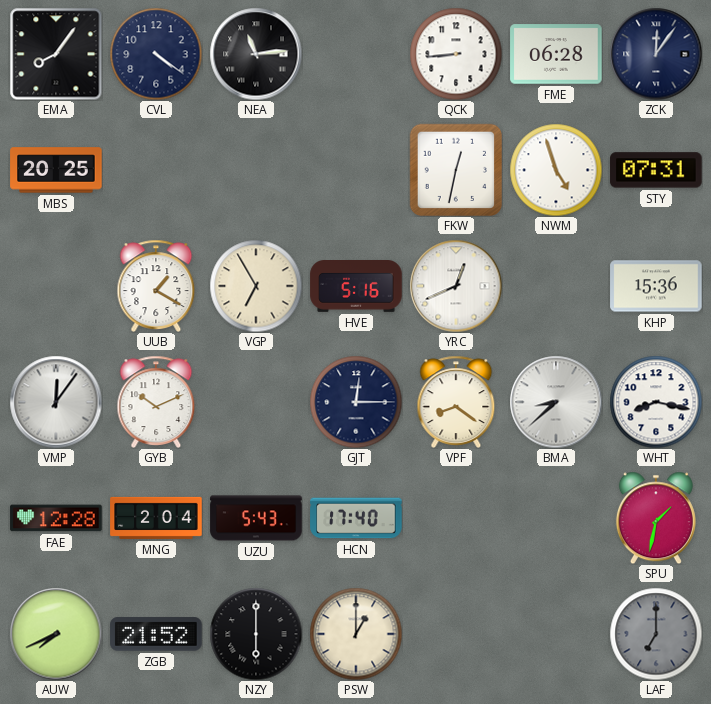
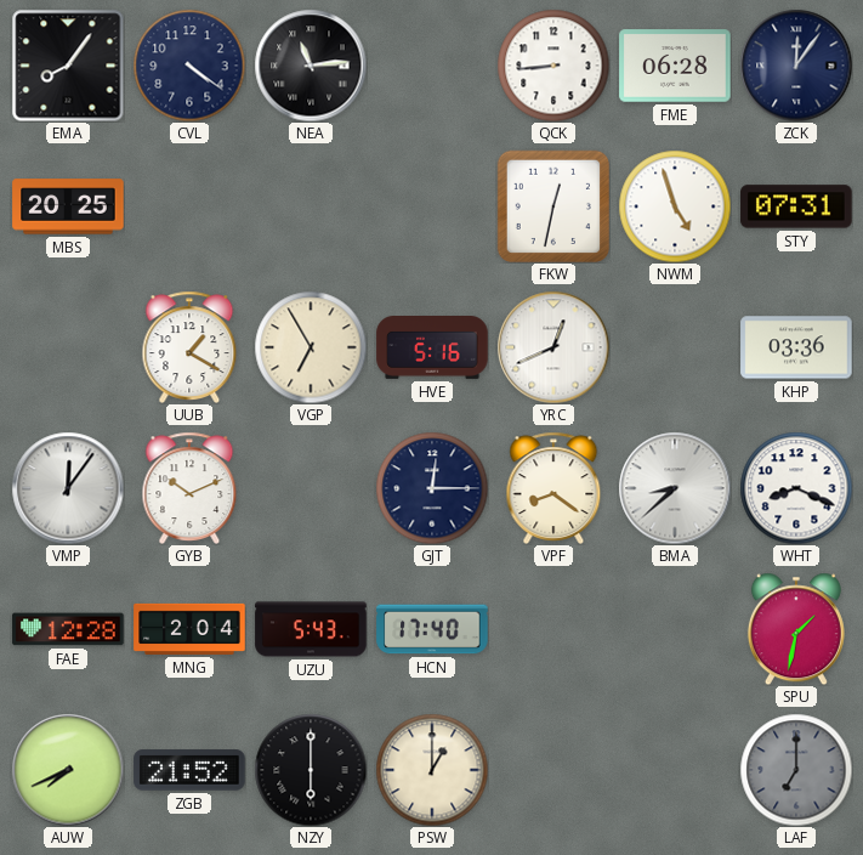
KHP: 15:36 -> 03:36
WHT: 8:17 -> 8:19
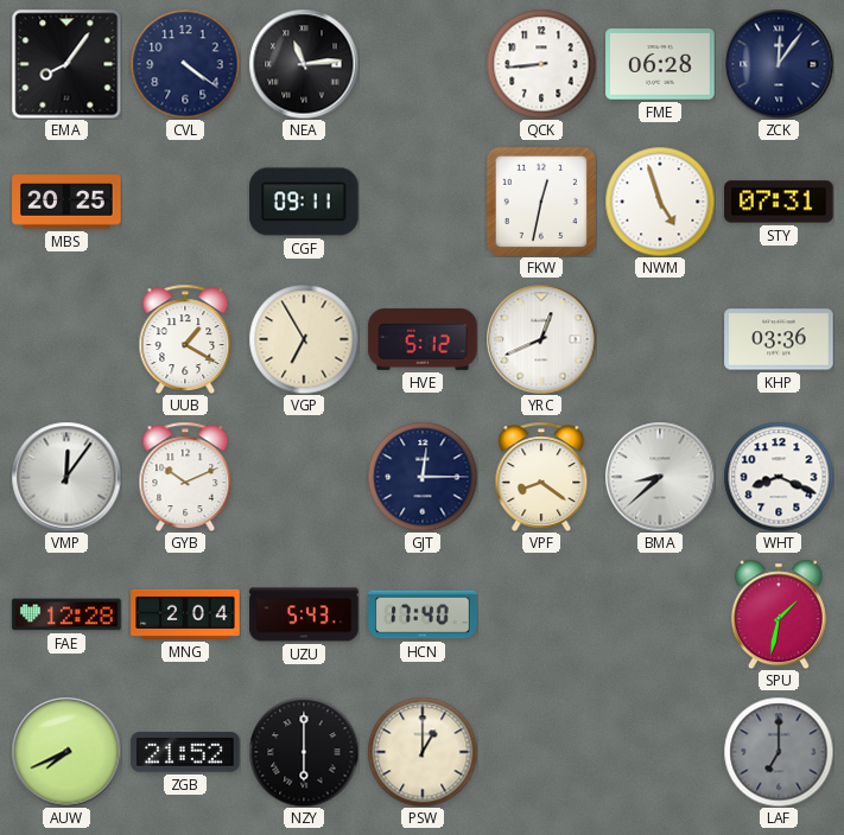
CGF: none -> 09:11
HVE: 5:16 -> 5:12
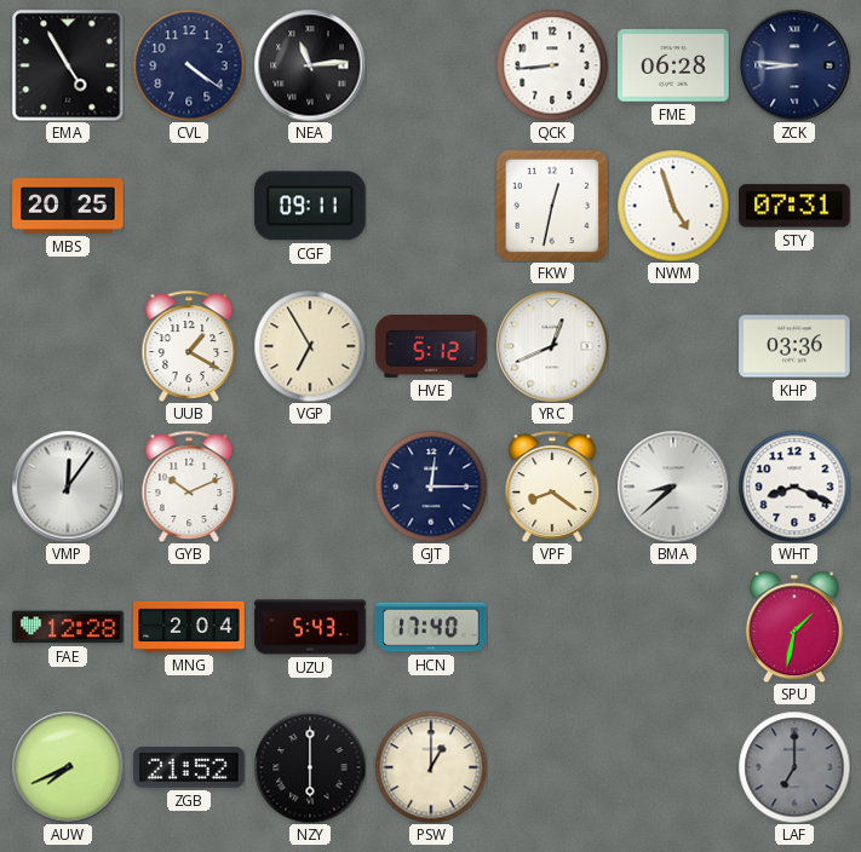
EMA: 8:06 -> 4:55
ZCK: 12:06 -> 8:46
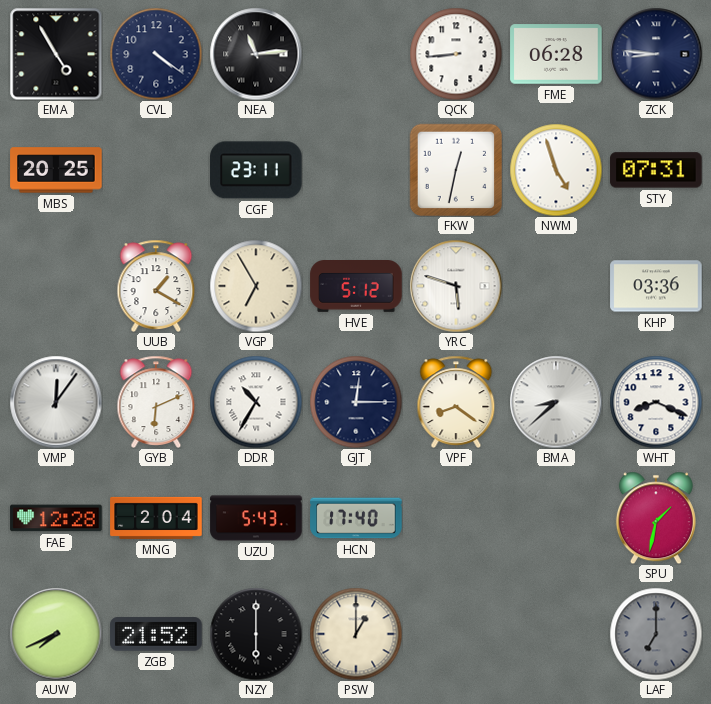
CGF: 09:11 -> 23:11
YRC: 12:41 -> 5:48
GYB: 10:11 -> 6:11
DDR: none -> 10:35
